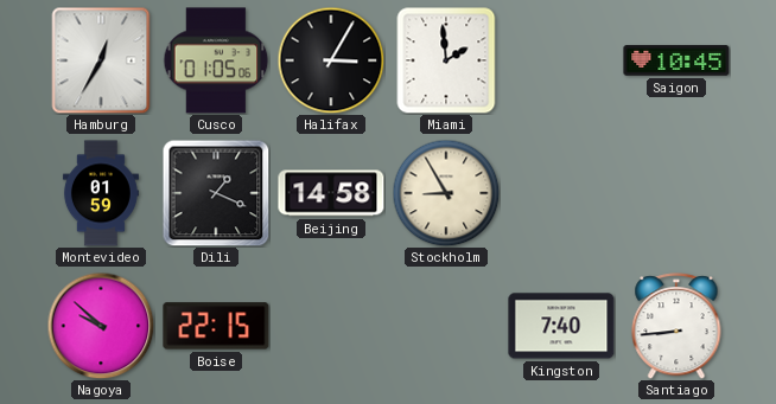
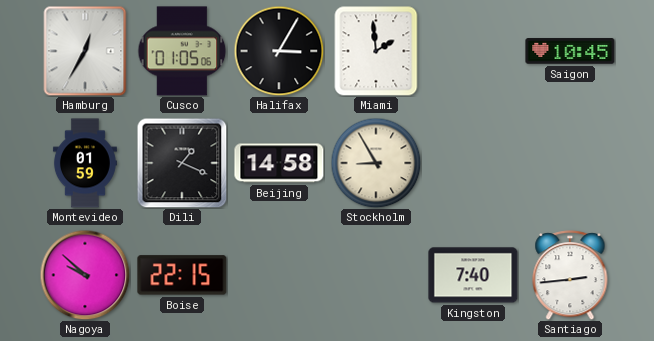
Santiago: 8:44 -> 2:44
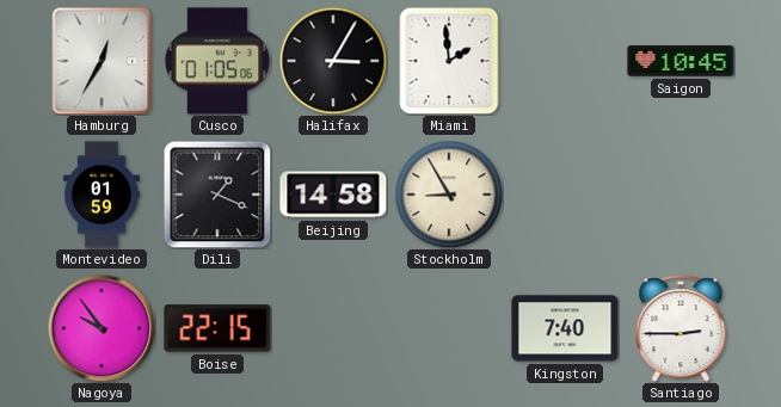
Nagoya: 9:52 -> 9:54
Santiago: 2:44 -> 2:45
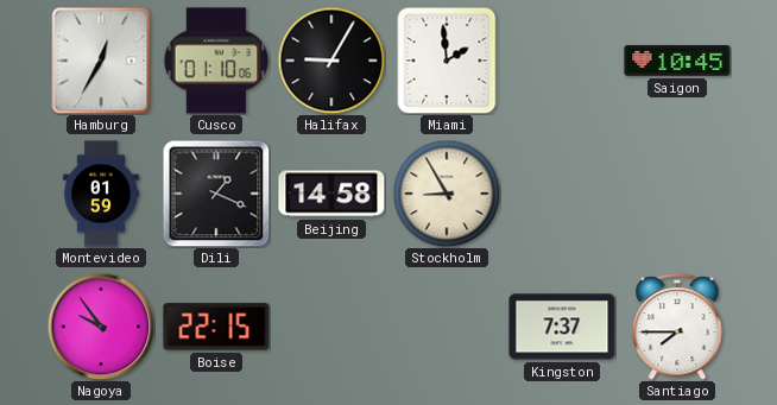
Cusco: 01:05 -> 01:10
Halifax: 3:05 -> 9:05
Kingston: 7:40 -> 7:37
Santiago: 2:45 -> 7:45
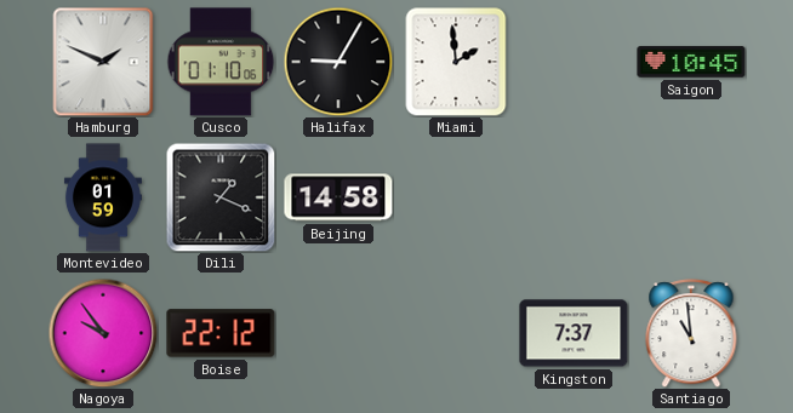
Hamburg: 12:35 -> 1:49
Stockholm: 8:55 -> none
Boise: 22:15 -> 22:12
Santiago: 7:45 -> 10:59
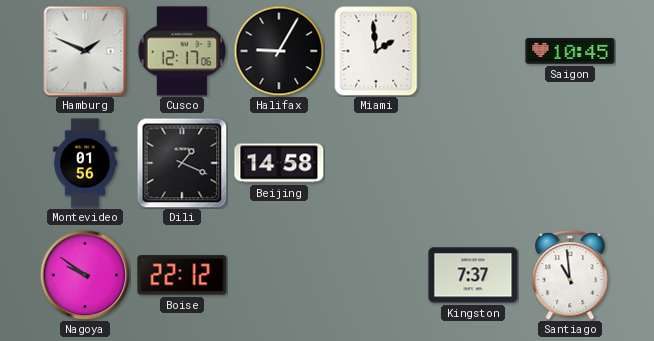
Cusco: 01:10 -> 12:17
Montevideo: 01:59 -> 01:56
Nagoya: 9:54 -> 9:51
